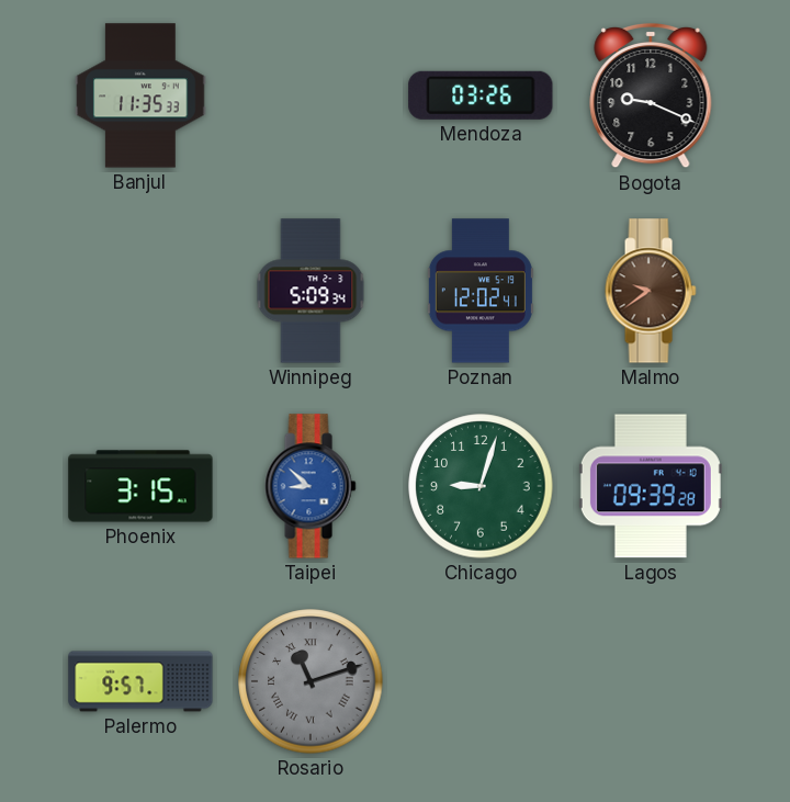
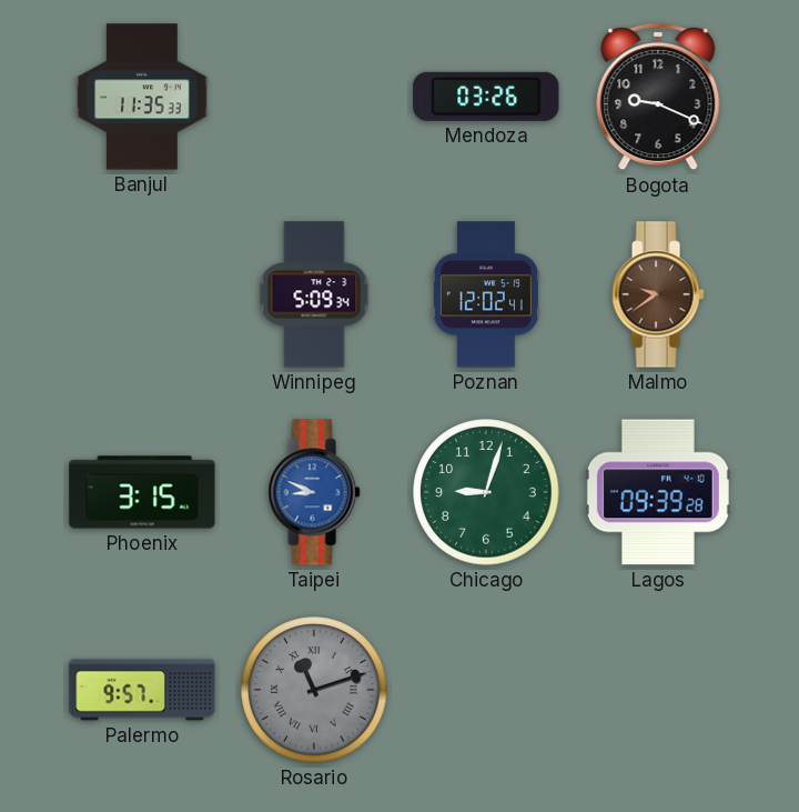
Taipei: 8:52 -> 8:49
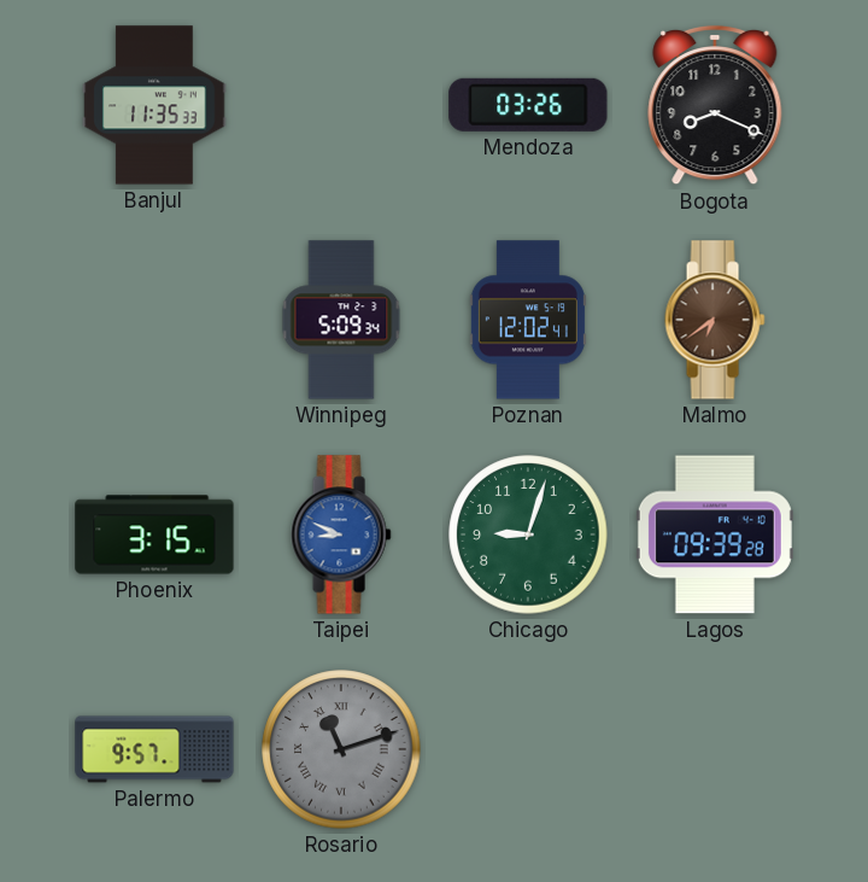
Bogota: 9:19 -> 8:19
Malmo: 9:39 -> 6:39
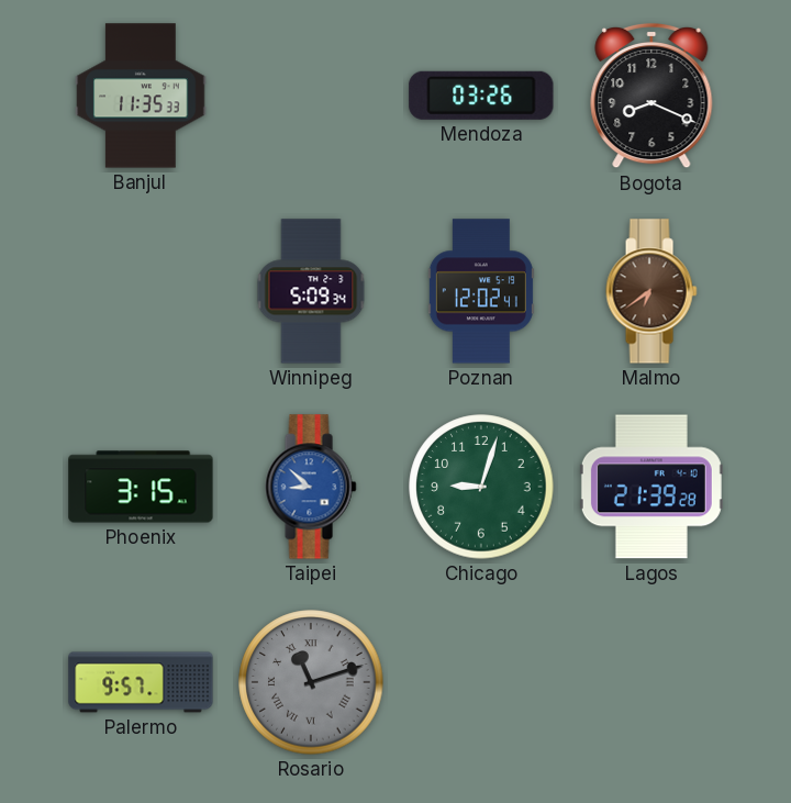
Taipei: 8:49 -> 8:52
Lagos: 09:39 -> 21:39
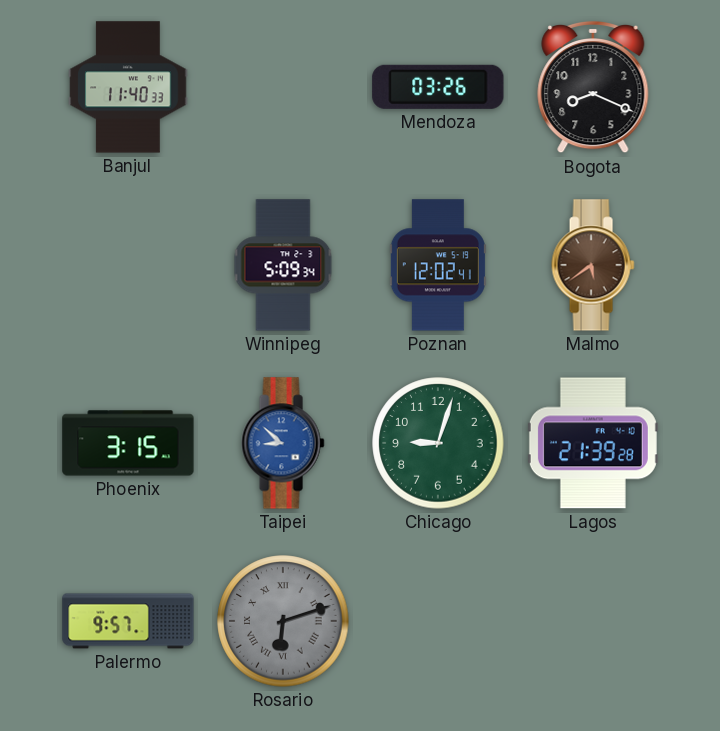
Banjul: 11:35 -> 11:40
Malmo: 6:39 -> 5:39
Rosario: 11:12 -> 6:12
